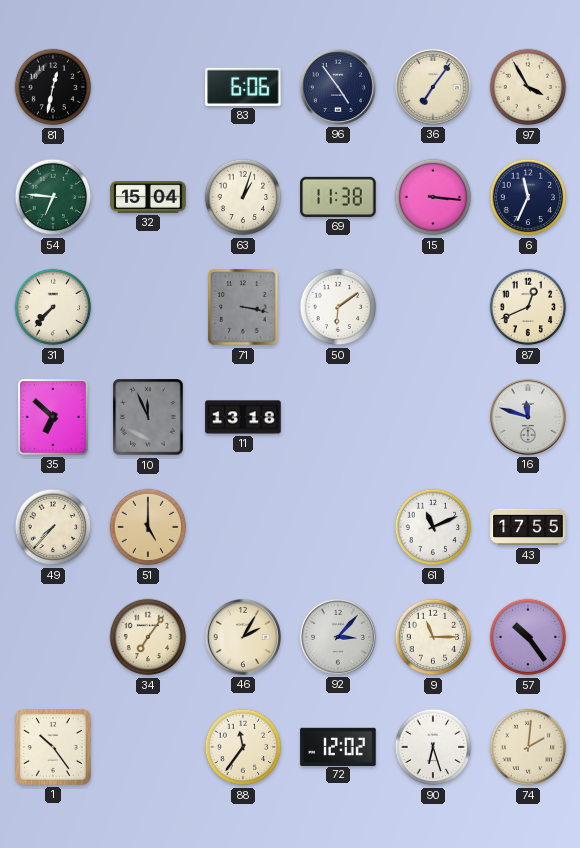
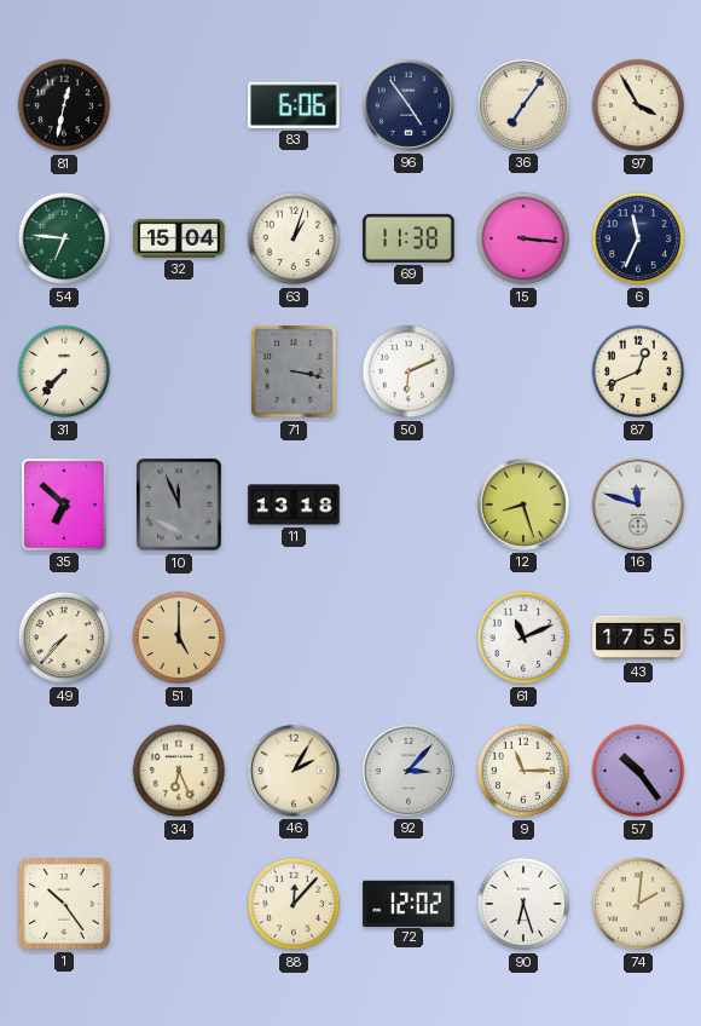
50: 6:09 -> 6:11
12: none -> 8:27
34: 7:06 -> 6:26
88: 11:36 -> 12:07
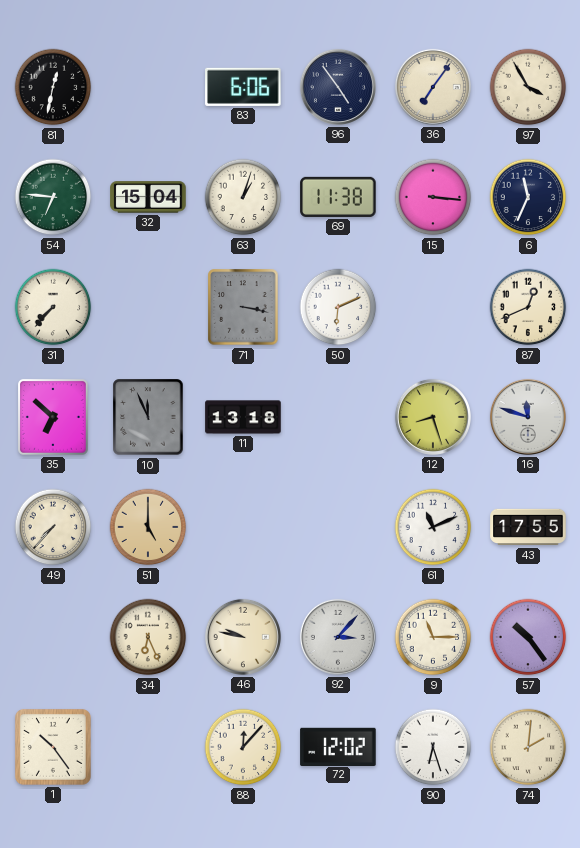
46: 2:05 -> 9:47
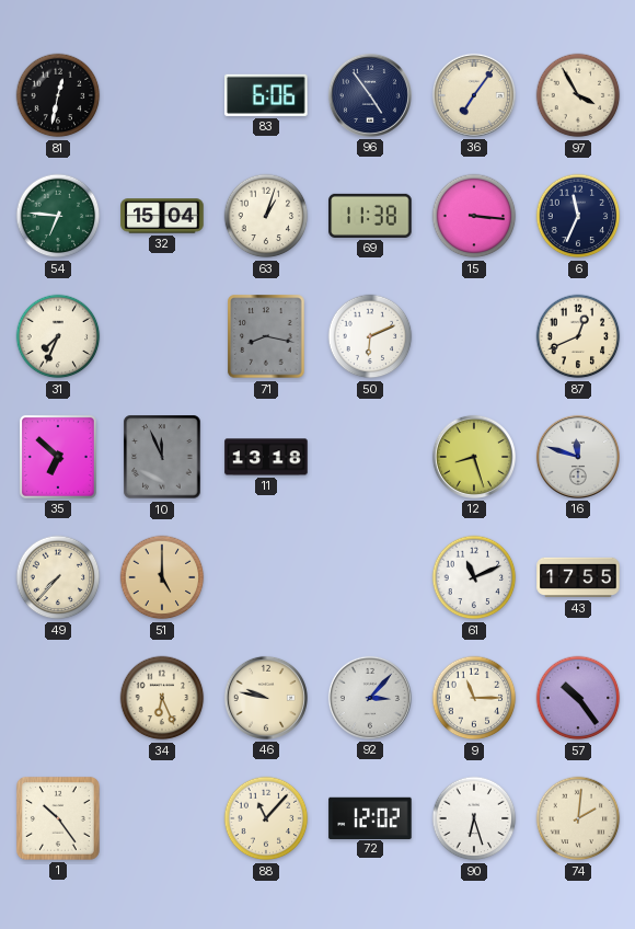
31: 7:37 -> 7:34
71: 3:17 -> 8:17
88: 12:07 -> 11:07
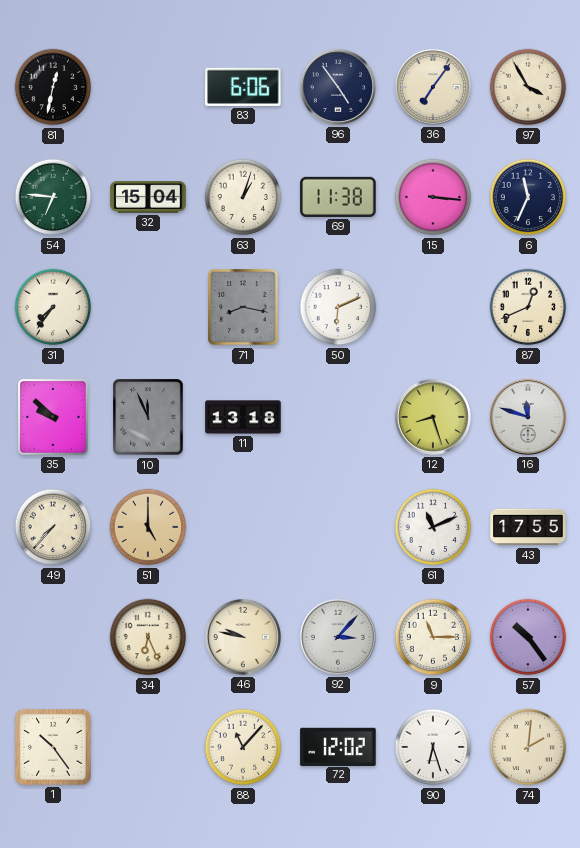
31: 7:34 -> 7:36
35: 6:52 -> 9:52
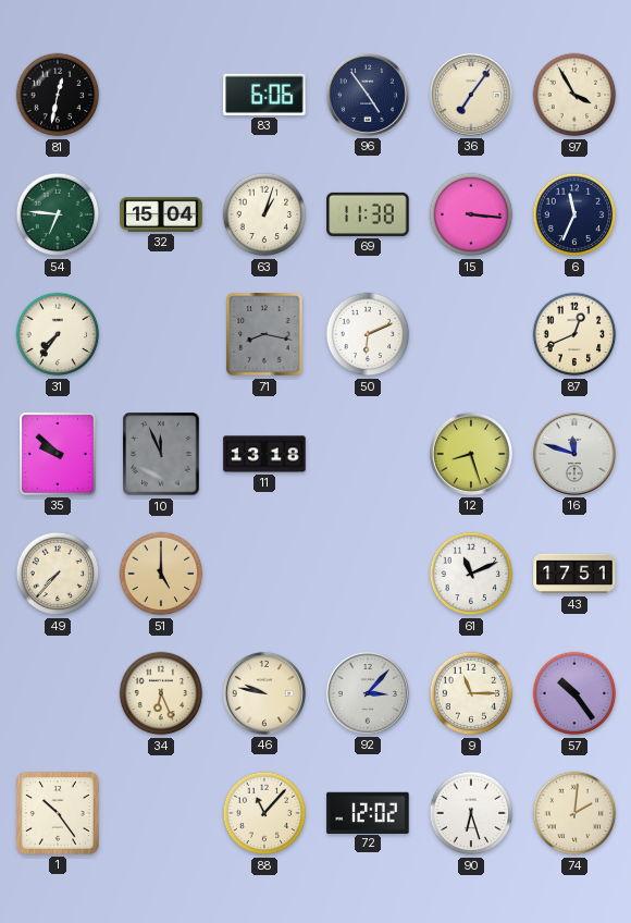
43: 17:55 -> 17:51
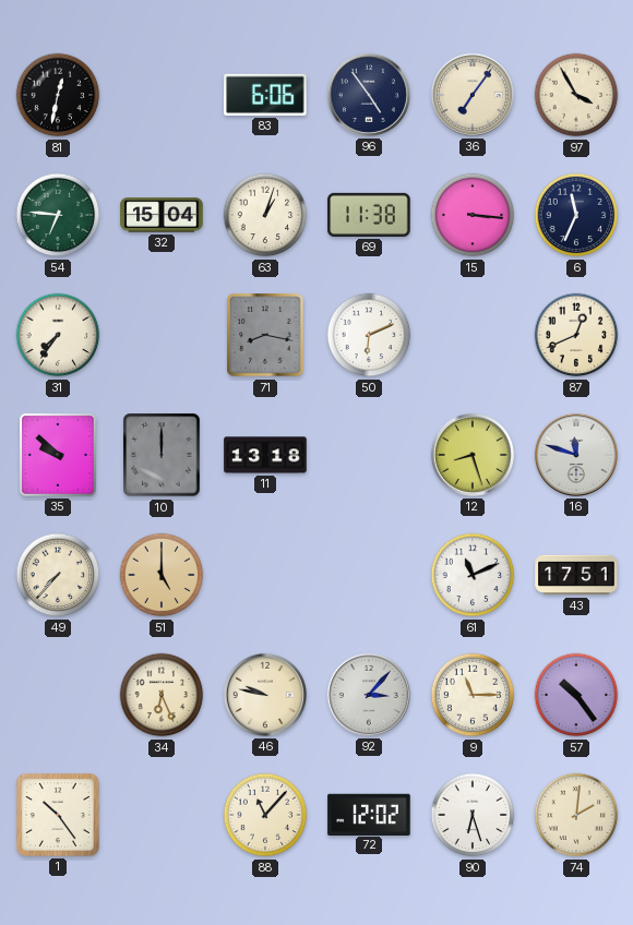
10: 11:56 -> 12:00
